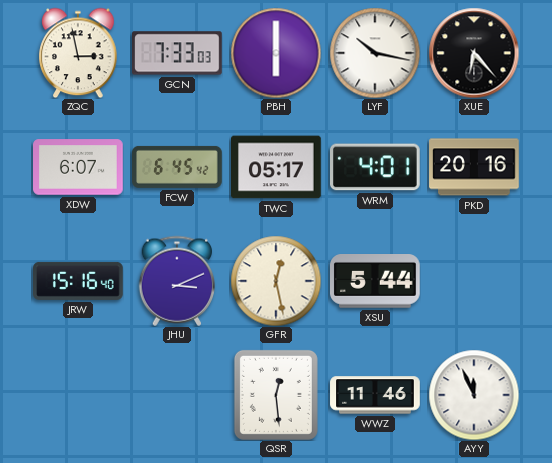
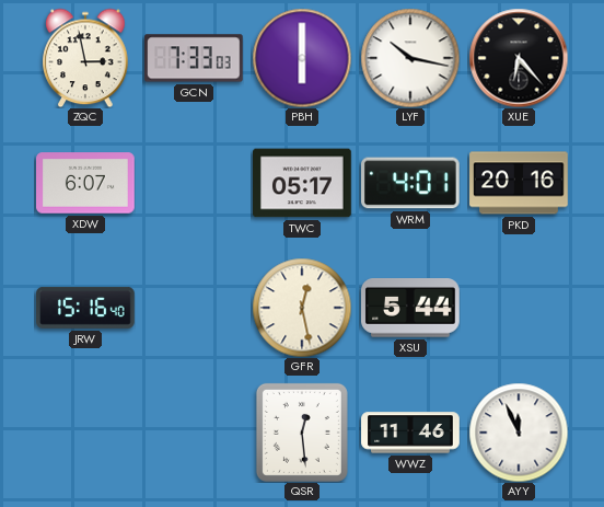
FCW: 6:45 -> none
JHU: 3:11 -> none
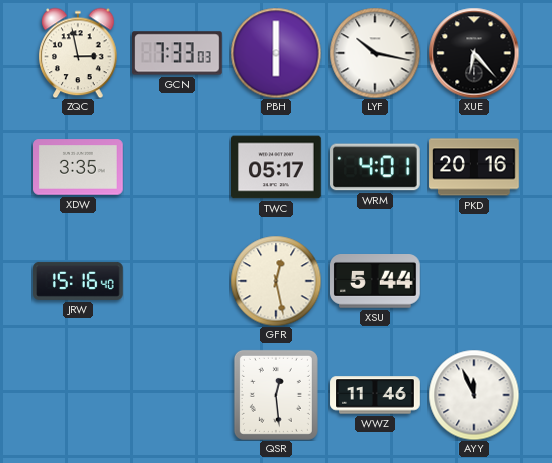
XDW: 6:07 -> 3:35
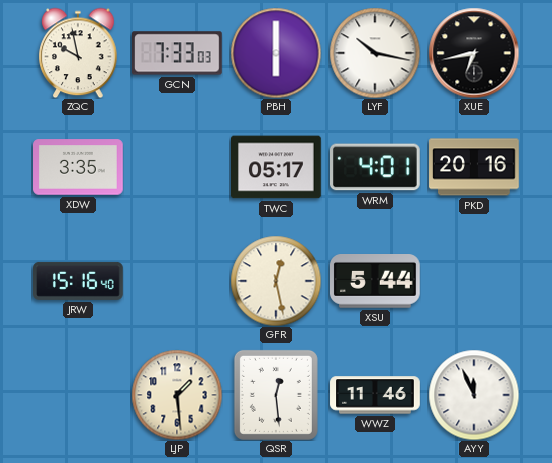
ZQC: 2:58 -> 9:58
XUE: 6:23 -> 6:43
LJP: none -> 1:29
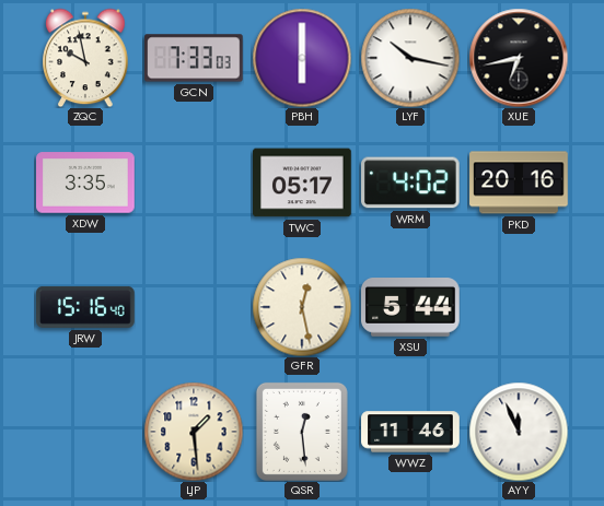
WRM: 4:01 -> 4:02
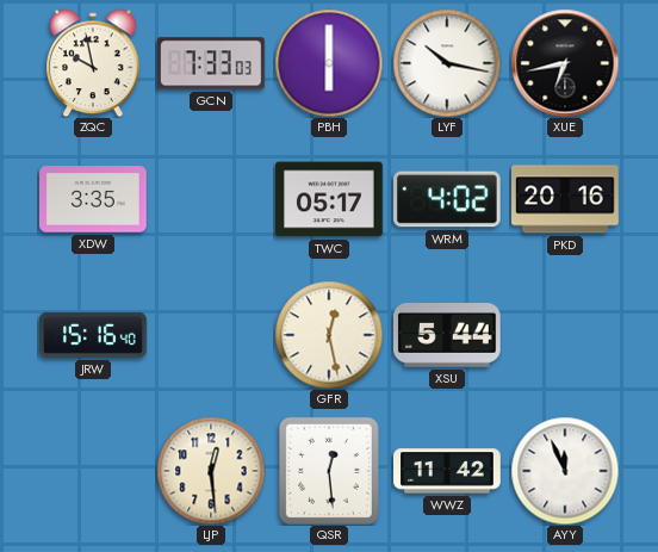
LJP: 1:29 -> 12:29
WWZ: 11:46 -> 11:42
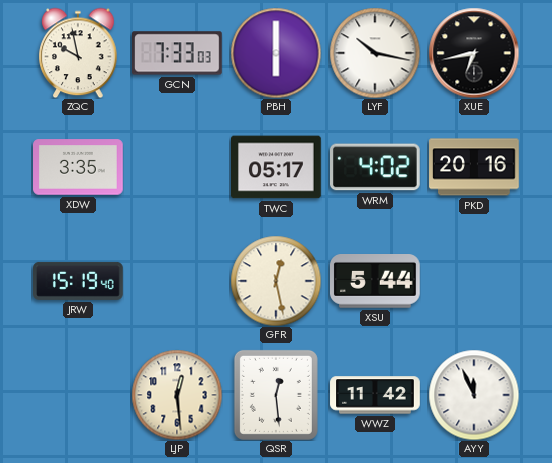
JRW: 15:16 -> 15:19
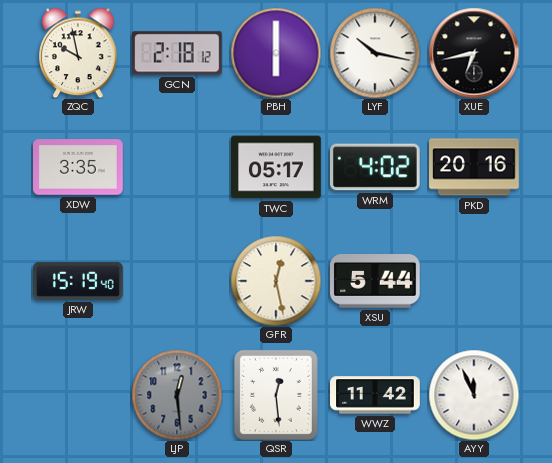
GCN: 7:33 -> 2:18
LJP dial: cream -> grey
